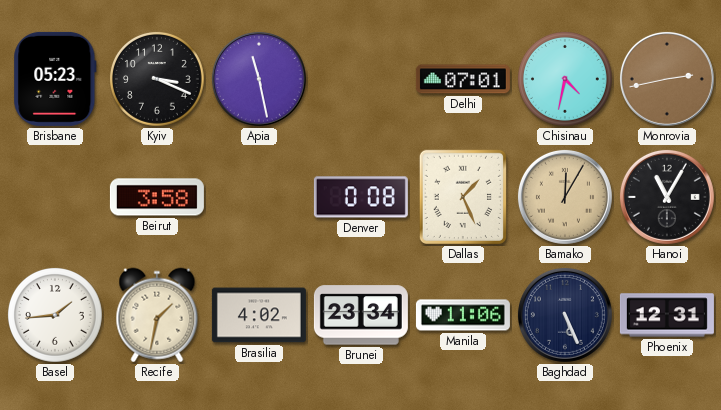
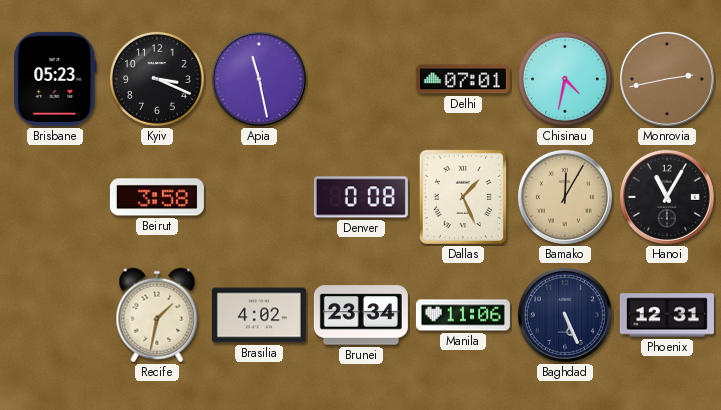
Basel: 1:44 -> none
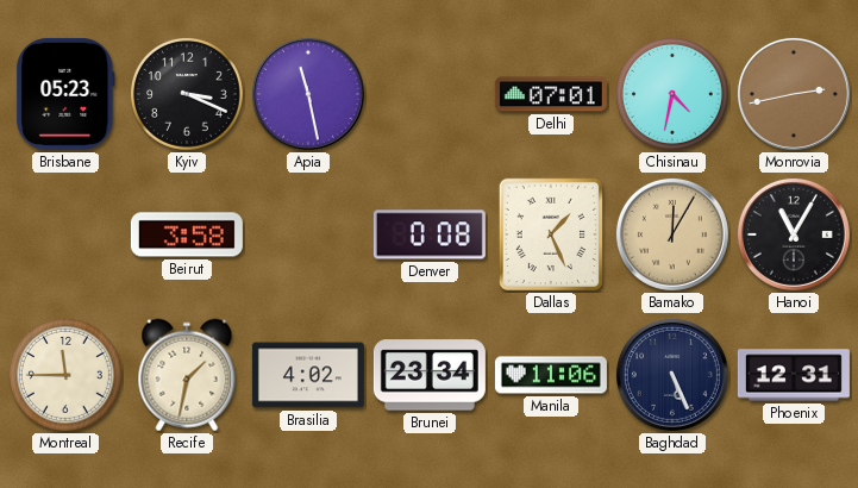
Montreal: none -> 11:45
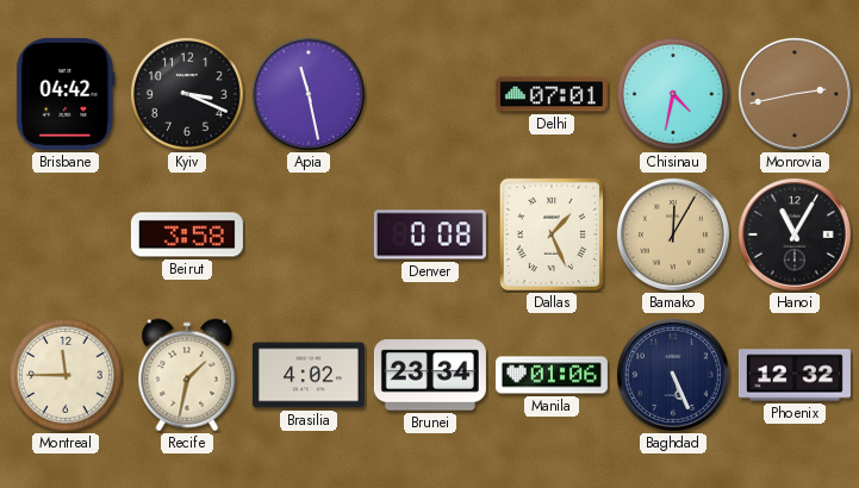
Brisbane: 05:23 -> 04:42
Manila: 11:06 -> 01:06
Phoenix: 12:31 -> 12:32
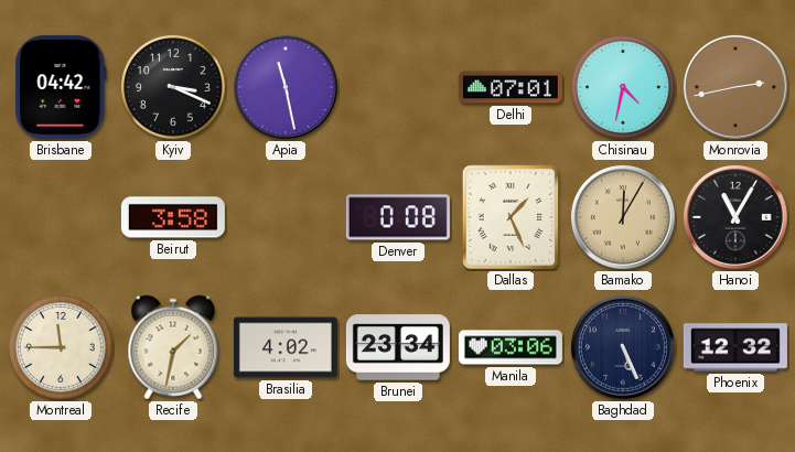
Manila: 01:06 -> 03:06
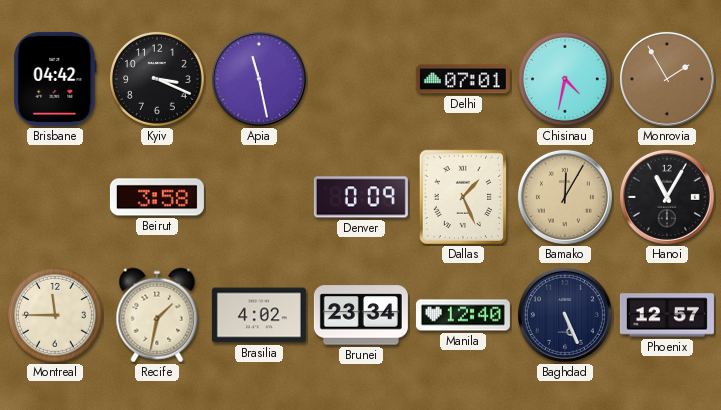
Monrovia: 2:43 -> 1:55
Denver: 0:08 -> 0:09
Manila: 03:06 -> 12:40
Phoenix: 12:32 -> 12:57
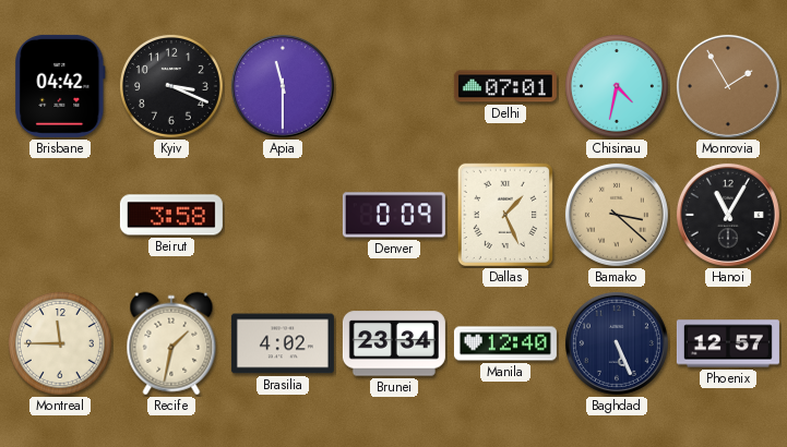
Apia: 11:28 -> 11:30
Bamako: 12:05 -> 3:22
